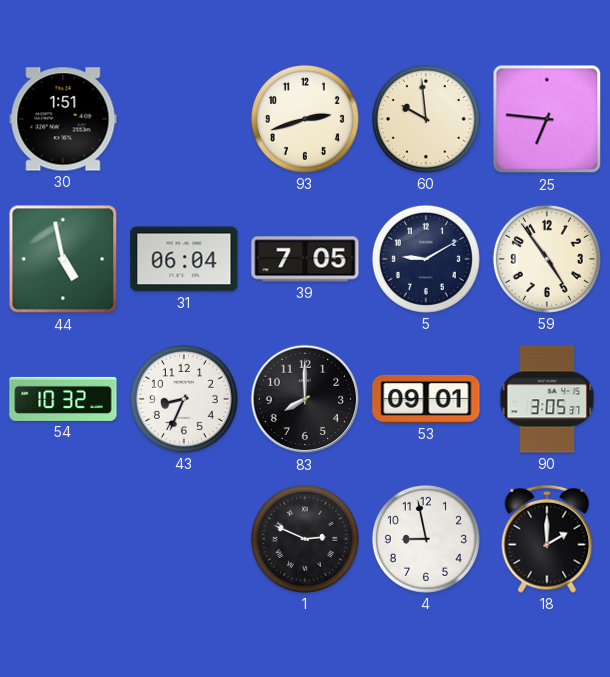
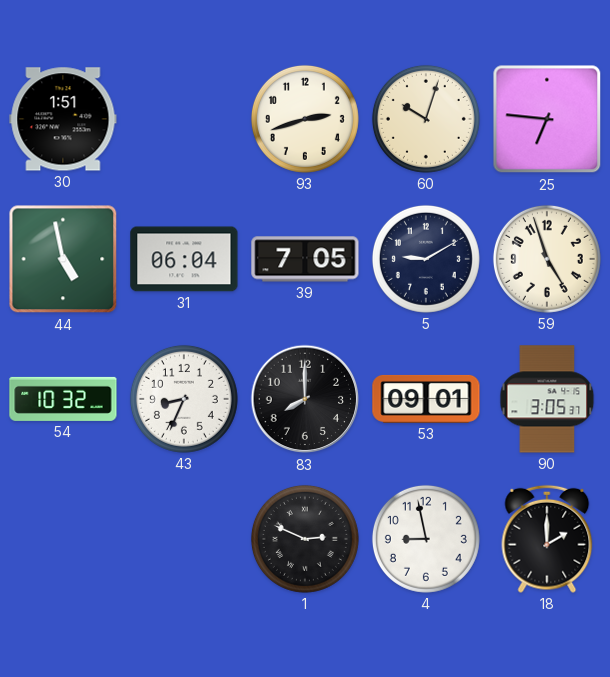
60: 9:59 -> 10:03
59: 4:54 -> 4:57
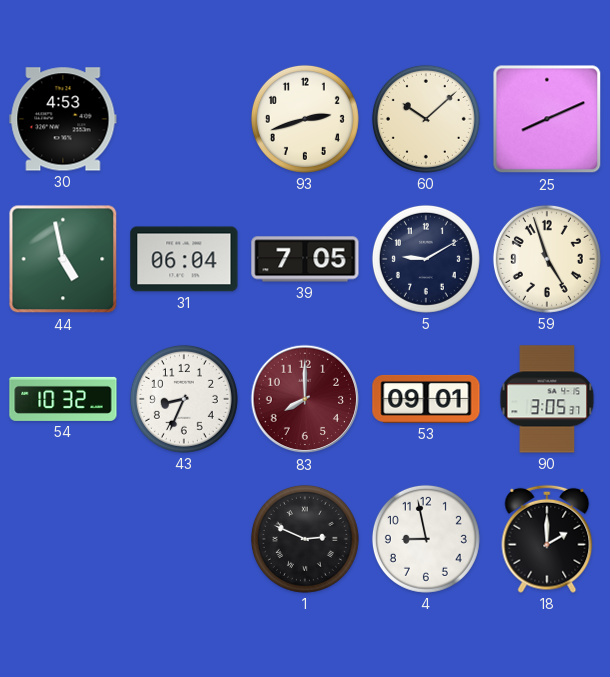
30: 1:51 -> 4:53
60: 10:03 -> 10:08
25: 6:46 -> 8:11
83 dial: black -> burgundy
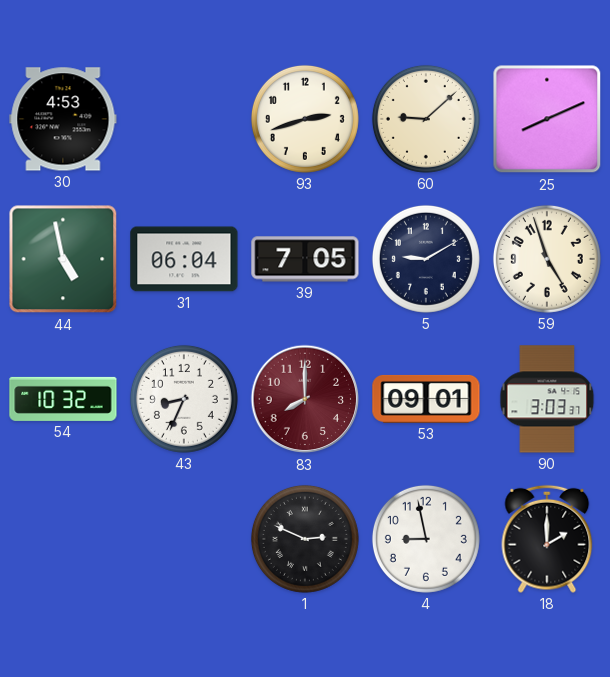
60: 10:08 -> 9:08
90: 3:05 -> 3:03
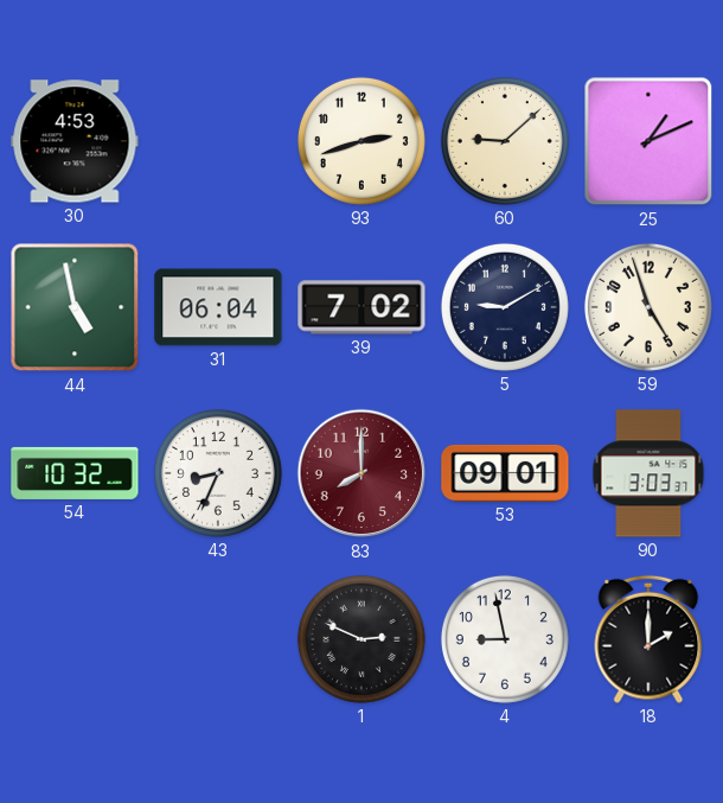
25: 8:11 -> 1:11
39: 7:05 -> 7:02
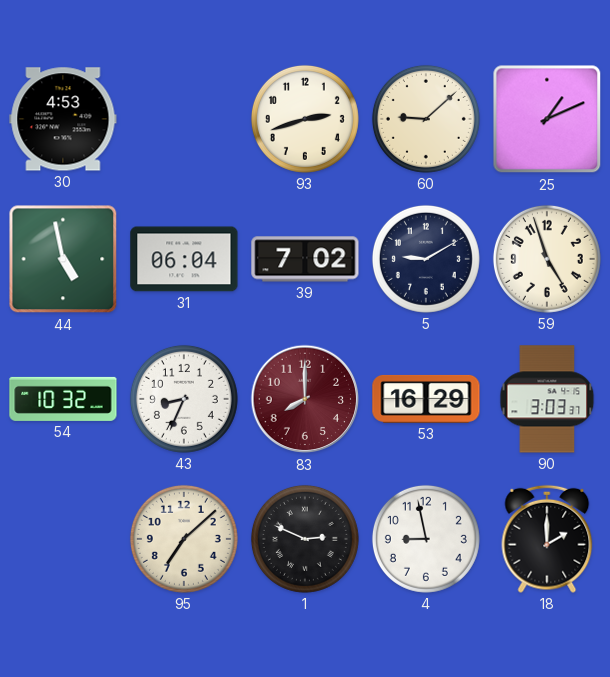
53: 09:01 -> 16:29
95: none -> 7:08
